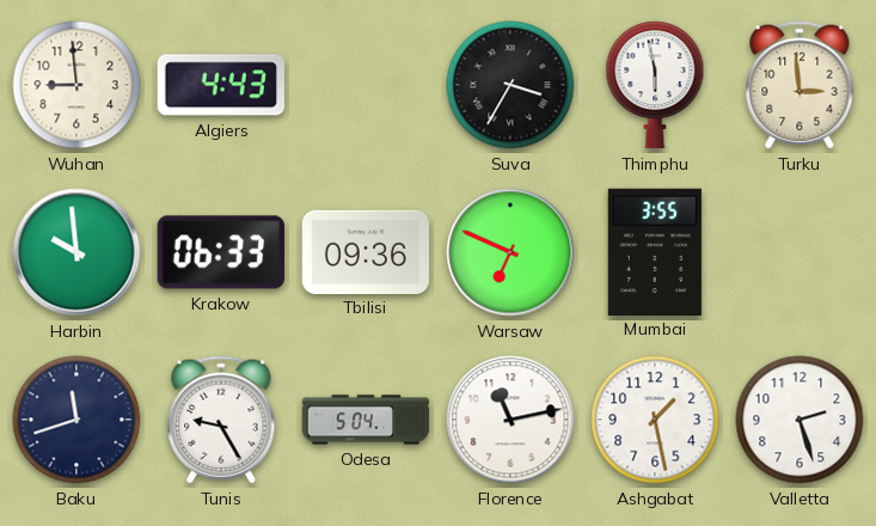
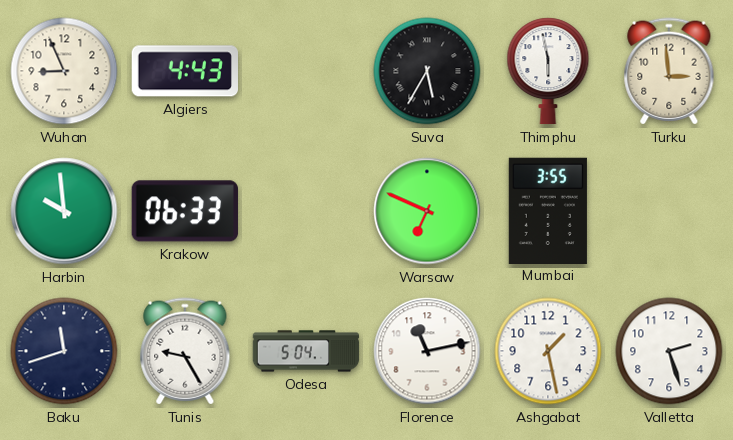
Wuhan: 8:59 -> 8:56
Suva: 3:35 -> 5:35
Tbilisi: 09:36 -> none
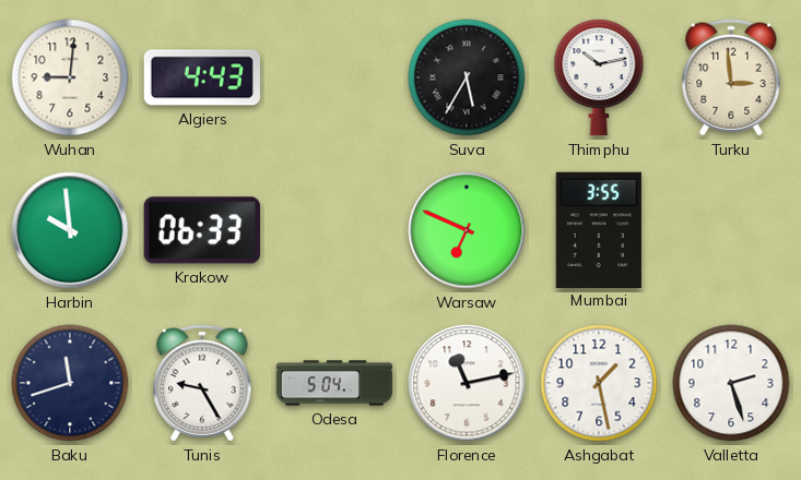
Wuhan: 8:56 -> 9:01
Thimphu: 5:58 -> 10:13
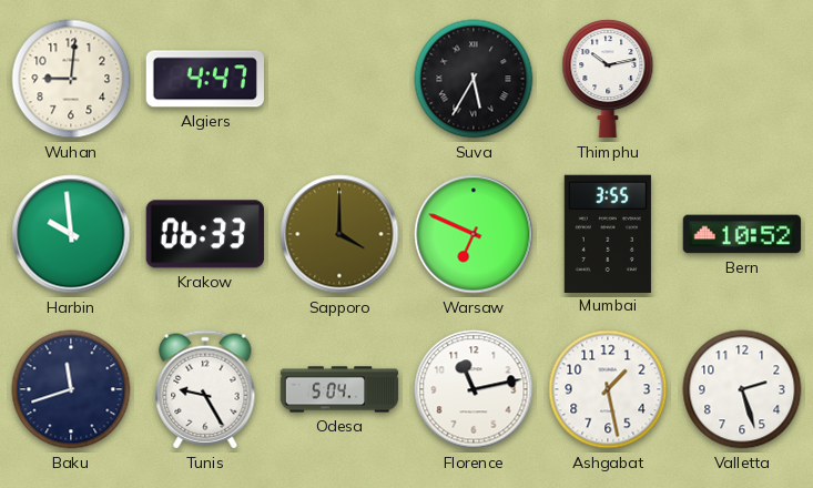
Algiers: 4:43 -> 4:47
Turku: 2:59 -> none
Sapporo: none -> 4:00
Bern: none -> 10:52
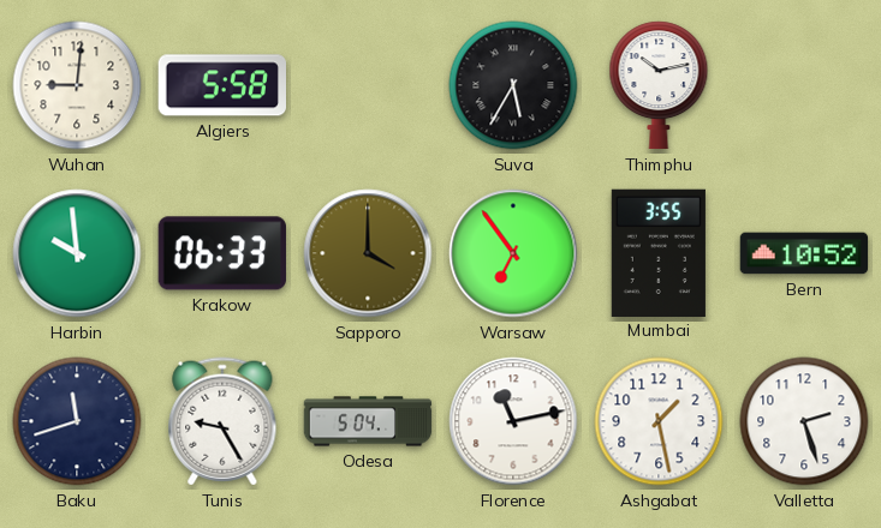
Algiers: 4:47 -> 5:58
Warsaw: 6:49 -> 6:54
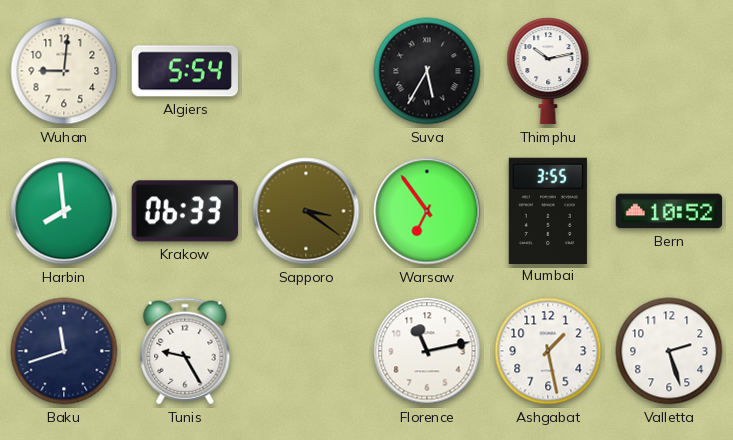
Algiers: 5:58 -> 5:54
Harbin: 9:59 -> 7:59
Sapporo: 4:00 -> 3:21
Odesa: 5:04 -> none
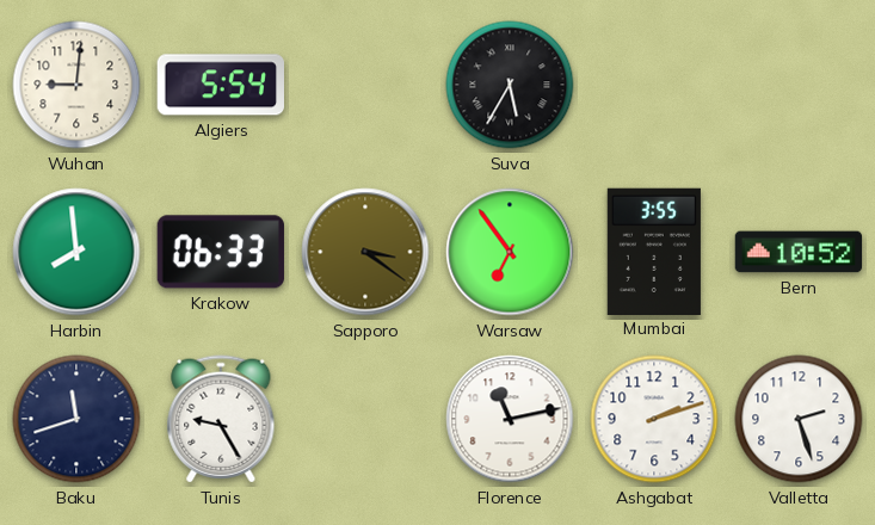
Thimphu: 10:13 -> none
Ashgabat: 1:28 -> 2:12
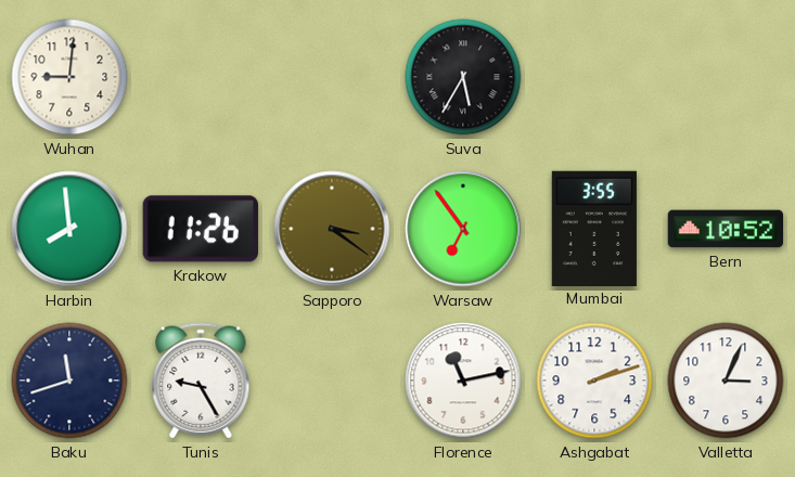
Algiers: 5:54 -> none
Krakow: 06:33 -> 11:26
Valletta: 2:27 -> 3:04
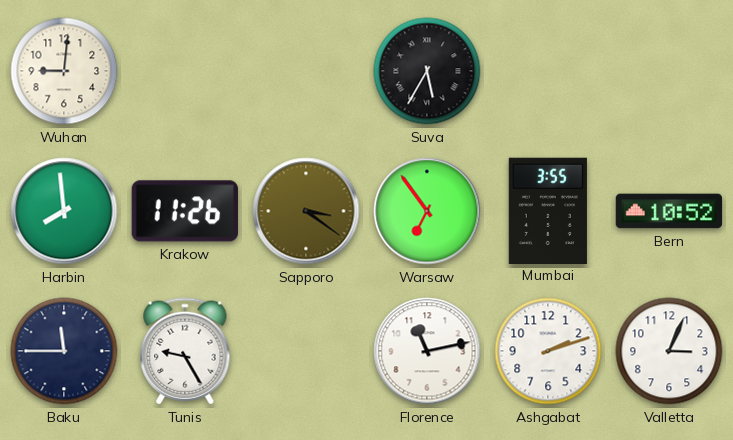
Baku: 11:42 -> 11:45
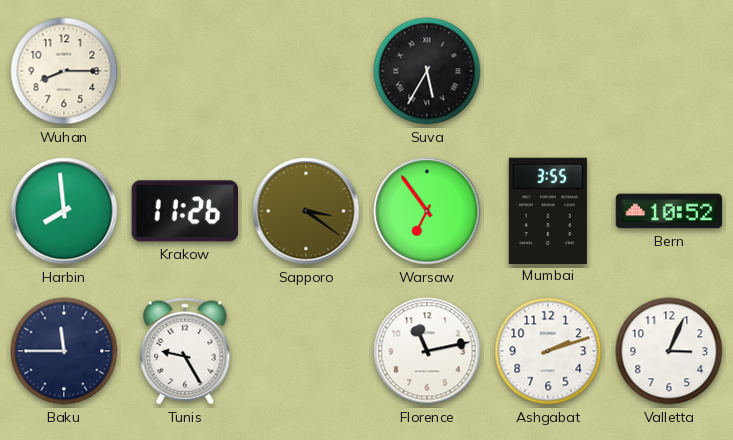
Wuhan: 9:01 -> 8:15
